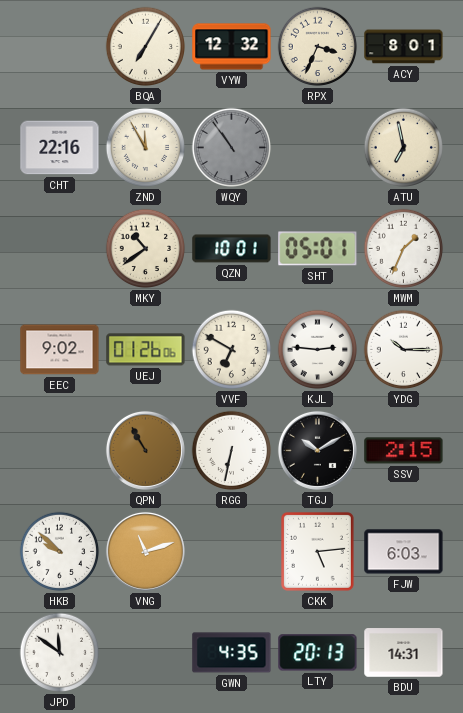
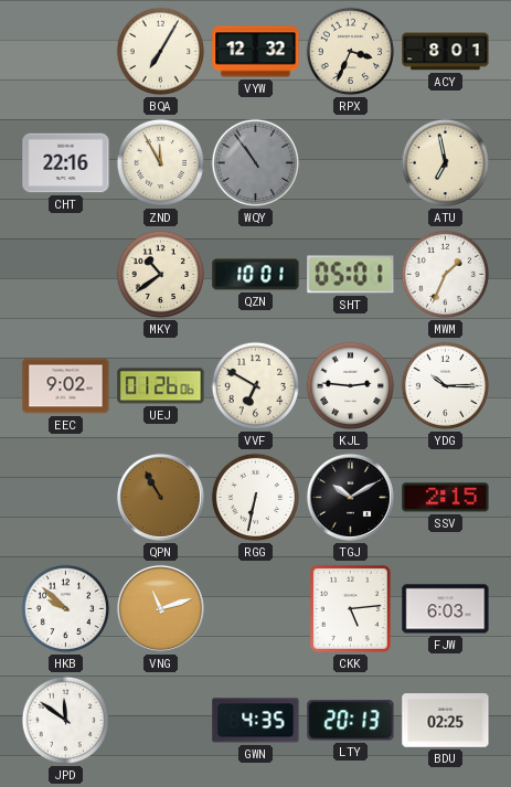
BDU: 14:31 -> 02:25
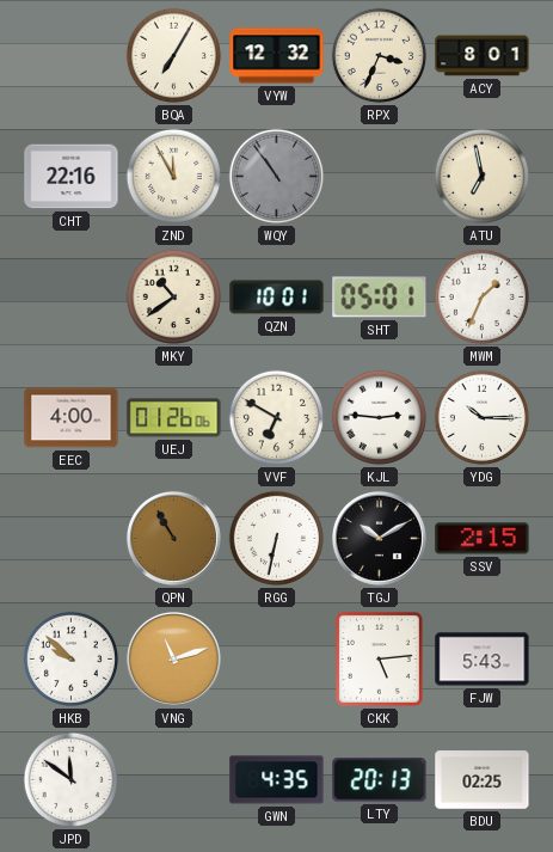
EEC: 9:02 -> 4:00
FJW: 6:03 -> 5:43
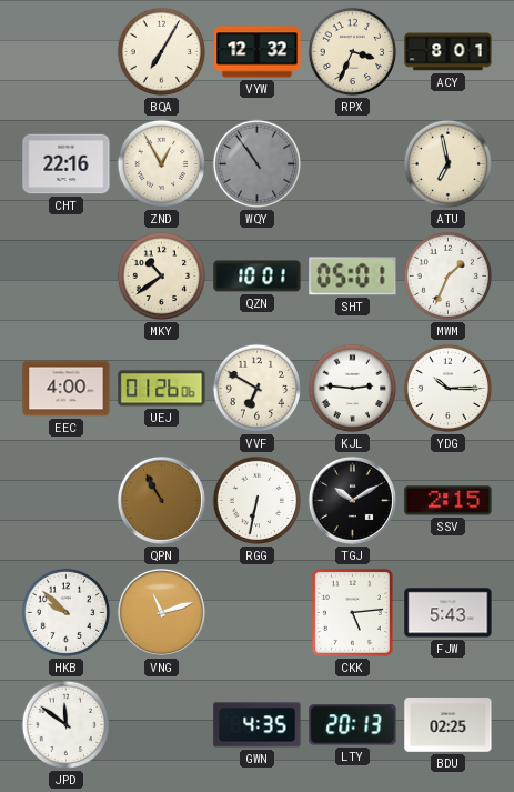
ZND: 11:55 -> 12:55
